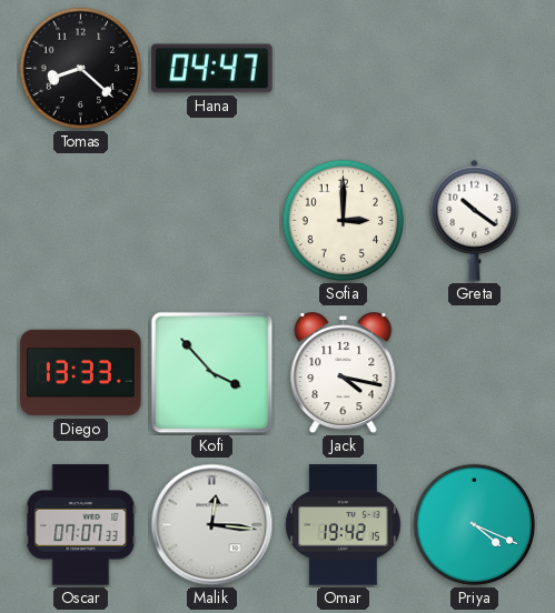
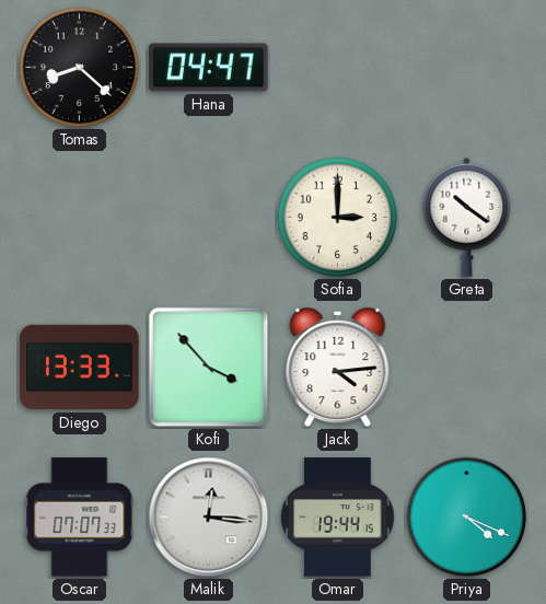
Jack: 4:17 -> 4:14
Omar: 19:42 -> 19:44
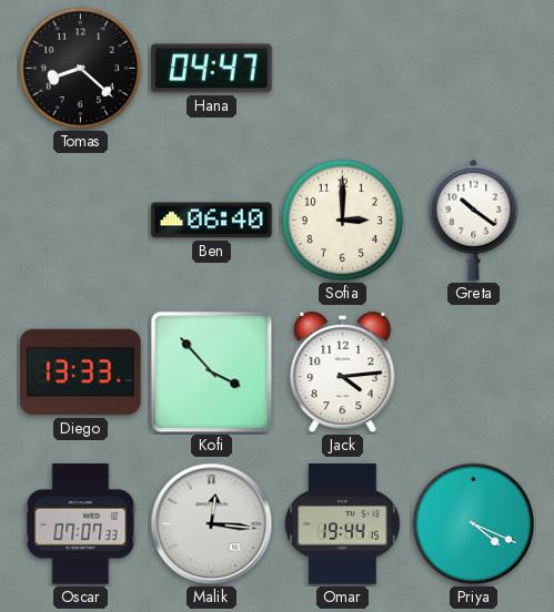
Ben: none -> 06:40
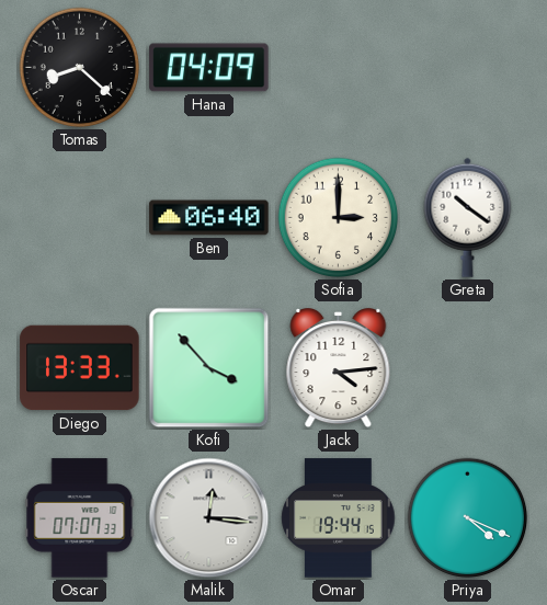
Hana: 04:47 -> 04:09
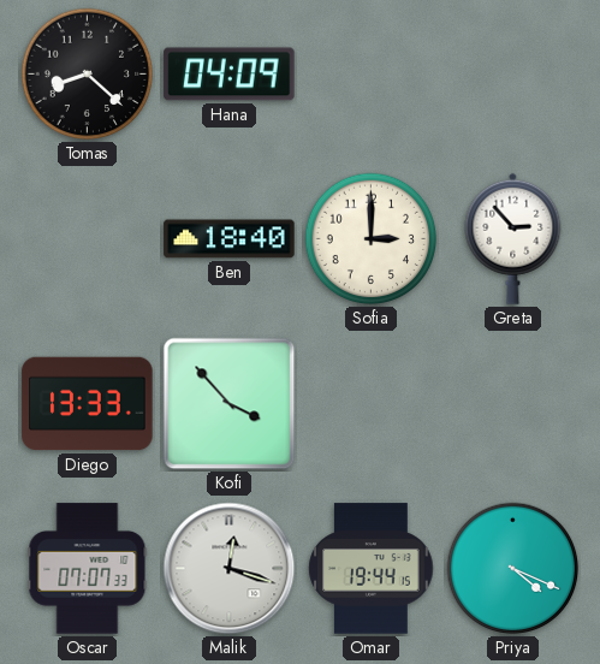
Ben: 06:40 -> 18:40
Greta: 10:21 -> 2:53
Jack: 4:14 -> none
Malik: 12:16 -> 12:18
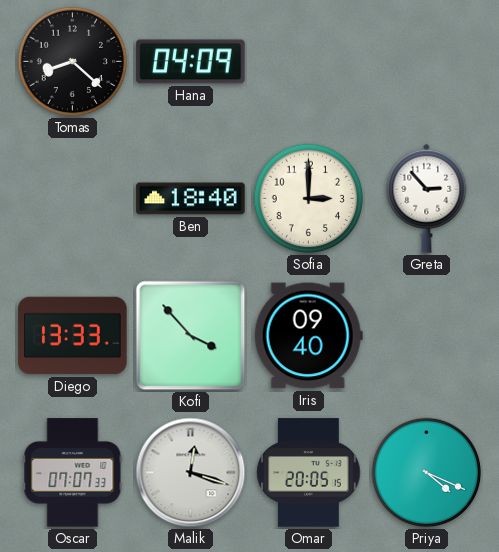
Iris: none -> 09:40
Omar: 19:44 -> 20:05
